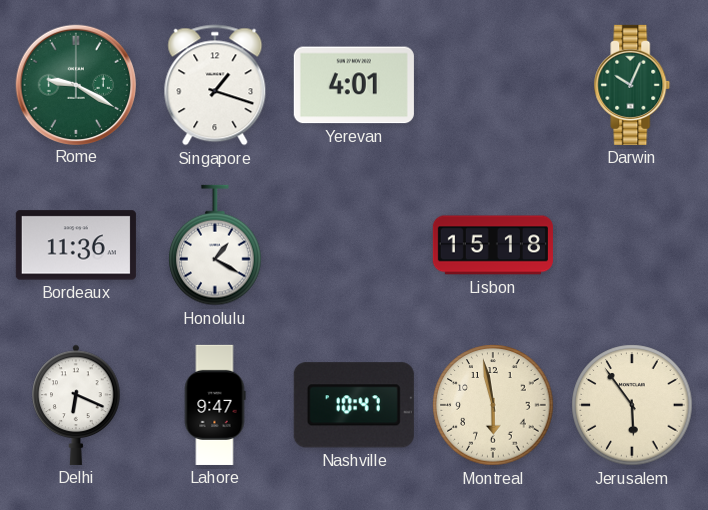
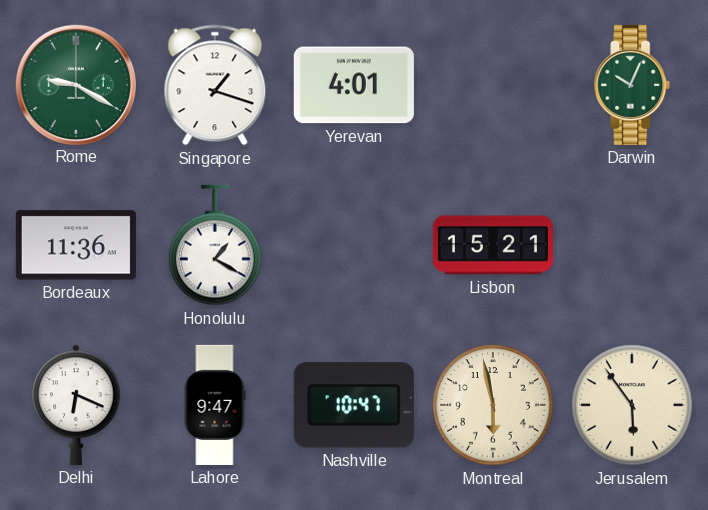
Lisbon: 15:18 -> 15:21
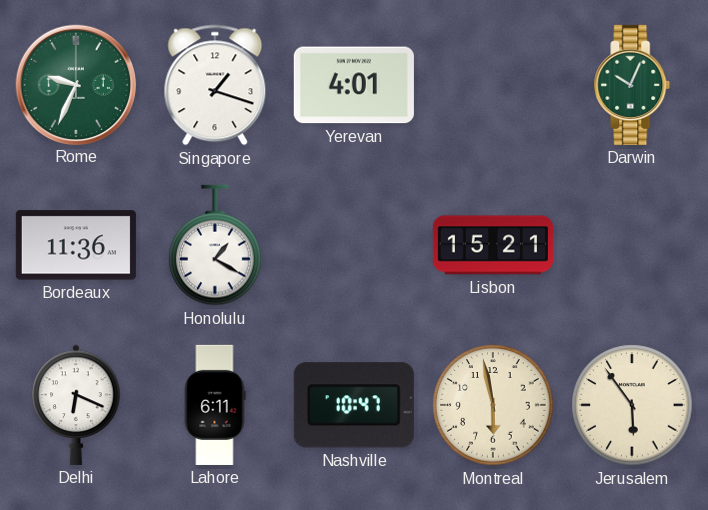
Rome: 9:20 -> 9:34
Lahore: 9:47 -> 6:11
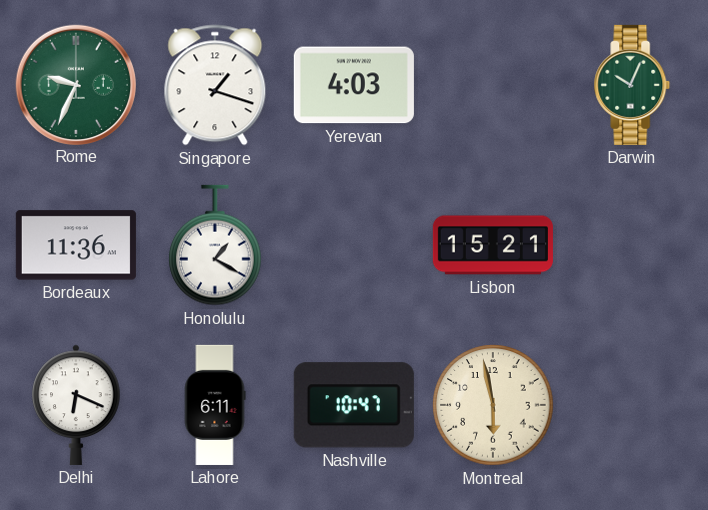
Yerevan: 4:01 -> 4:03
Jerusalem: 5:54 -> none
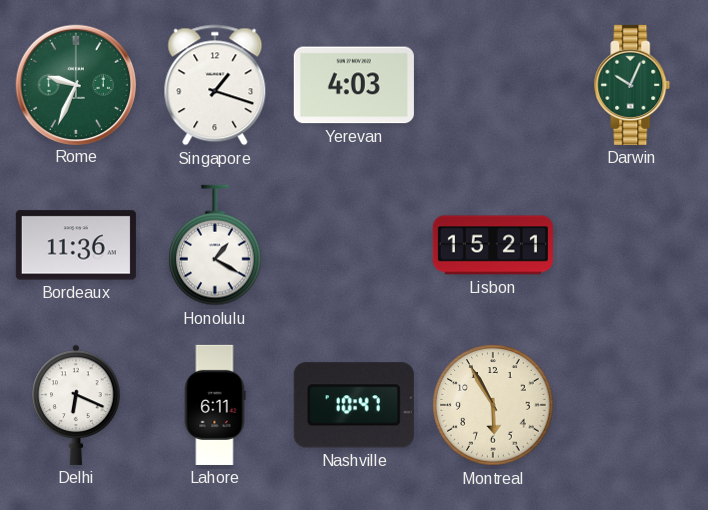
Montreal: 5:58 -> 5:55
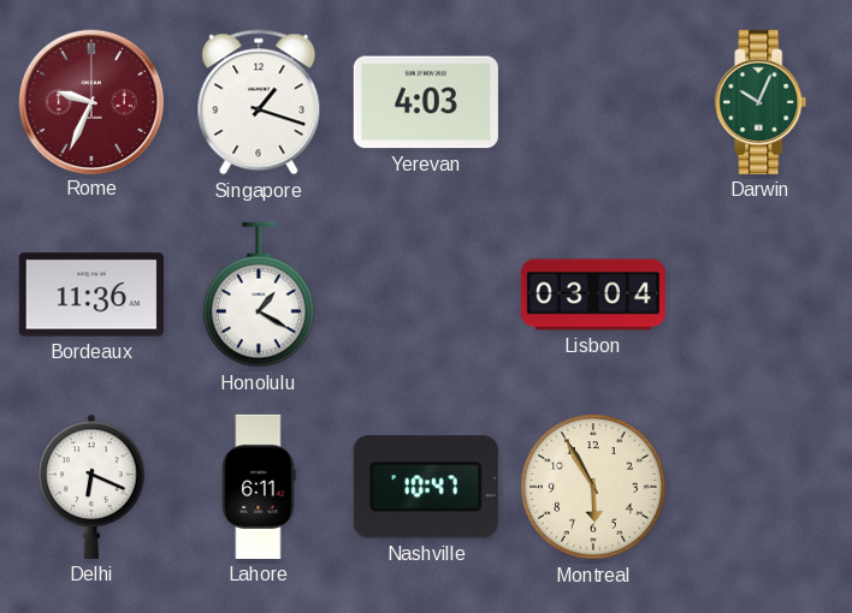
Rome dial: green -> burgundy
Lisbon: 15:21 -> 03:04
